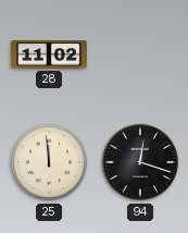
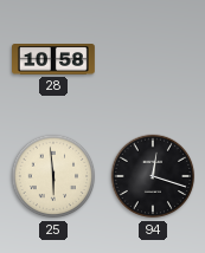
28: 11:02 -> 10:58
25: 11:59 -> 5:59
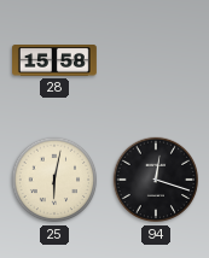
28: 10:58 -> 15:58
25: 5:59 -> 6:02
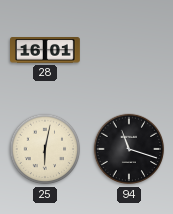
28: 15:58 -> 16:01
94: 12:18 -> 11:18
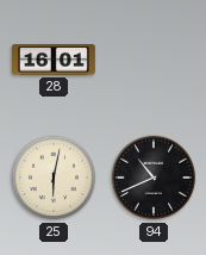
94: 11:18 -> 10:41
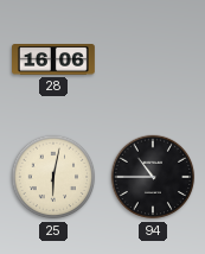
28: 16:01 -> 16:06
94: 10:41 -> 10:45
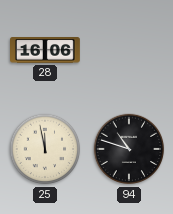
25: 6:02 -> 11:58
94: 10:45 -> 10:48
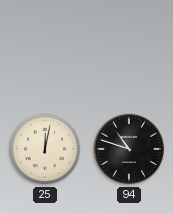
28: 16:06 -> none
25: 11:58 -> 12:02
